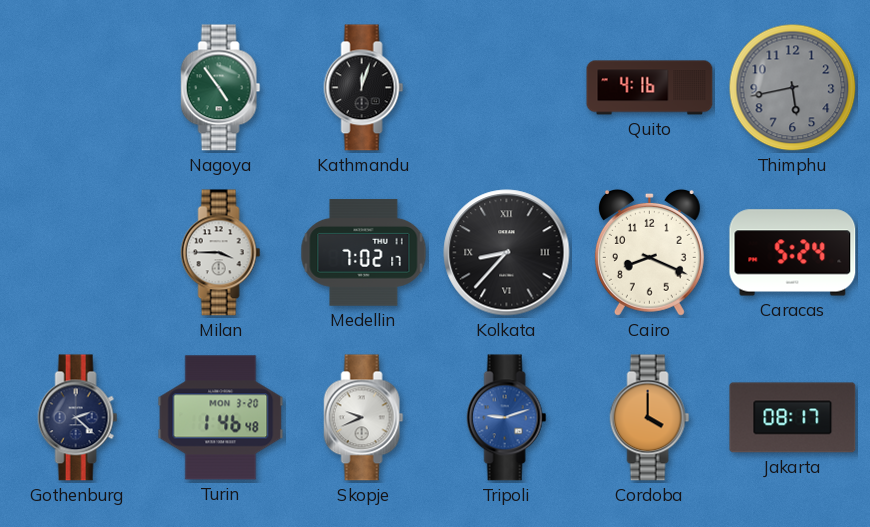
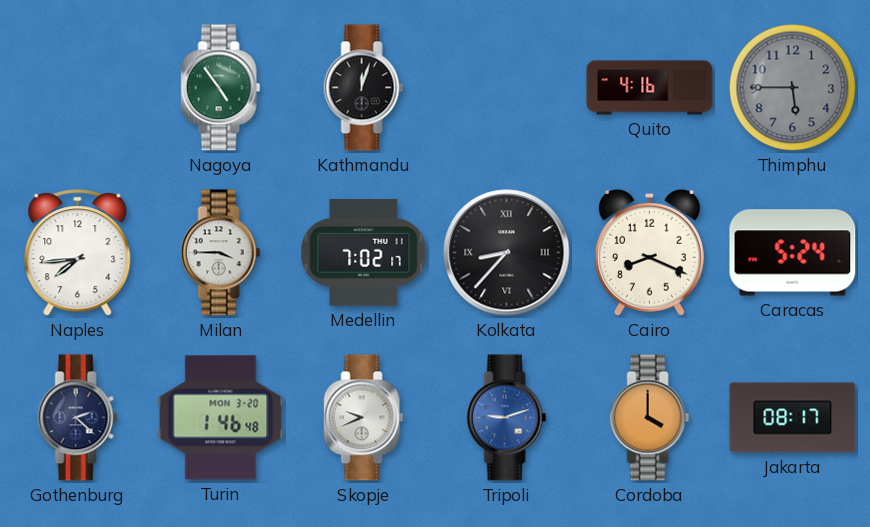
Thimphu: 5:43 -> 5:45
Naples: none -> 7:44
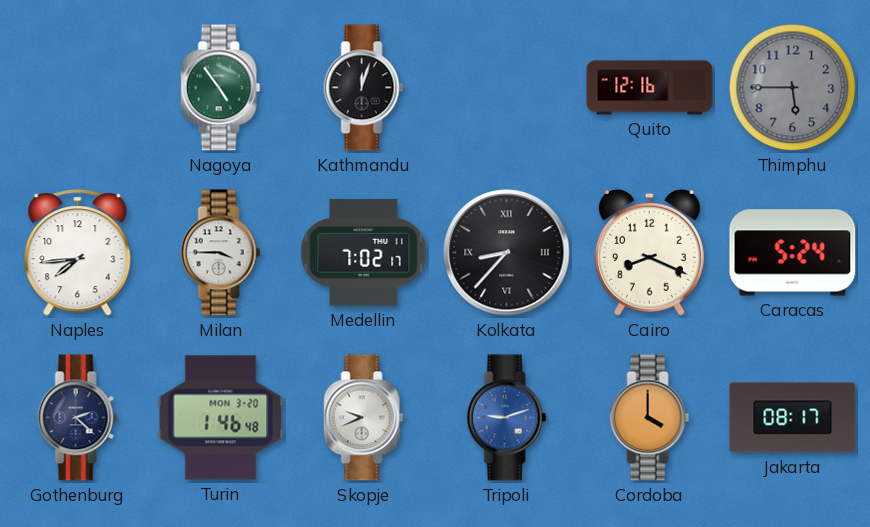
Quito: 4:16 -> 12:16
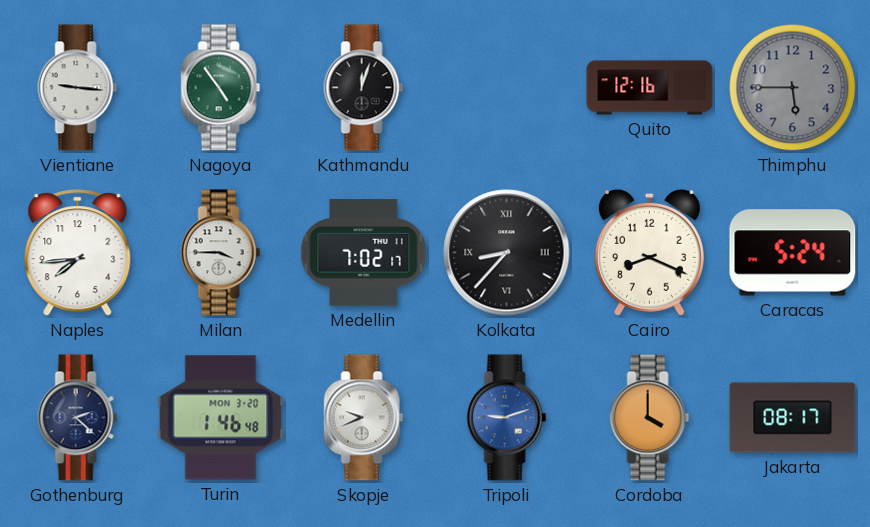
Vientiane: none -> 9:16
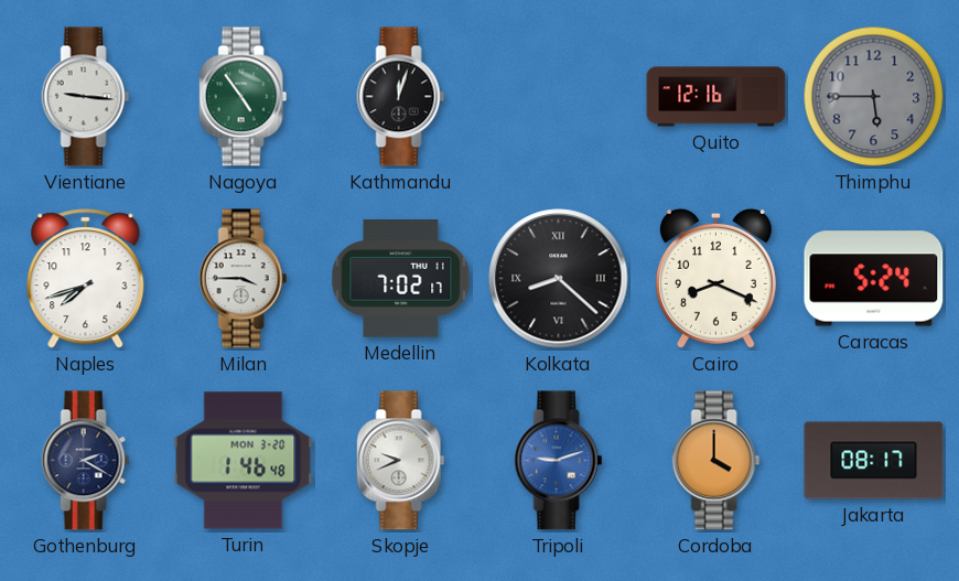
Naples: 7:44 -> 7:42
Kolkata: 8:37 -> 8:22
Gothenburg: 2:22 -> 2:20
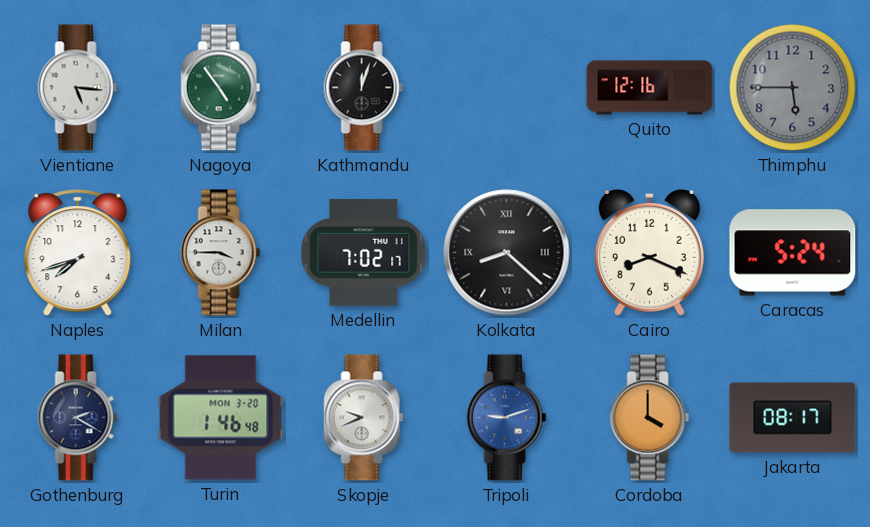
Vientiane: 9:16 -> 5:16
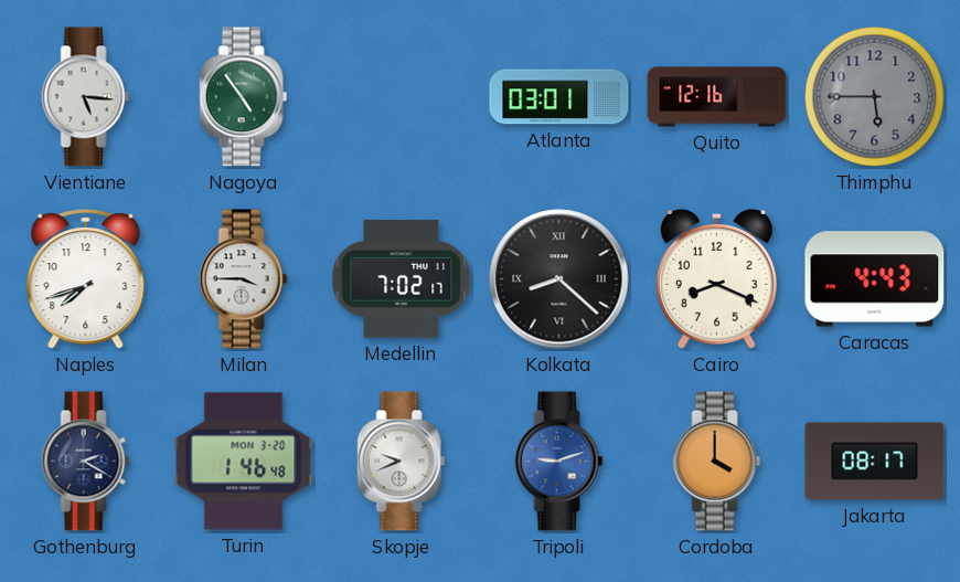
Kathmandu: 12:03 -> none
Atlanta: none -> 03:01
Caracas: 5:24 -> 4:43
